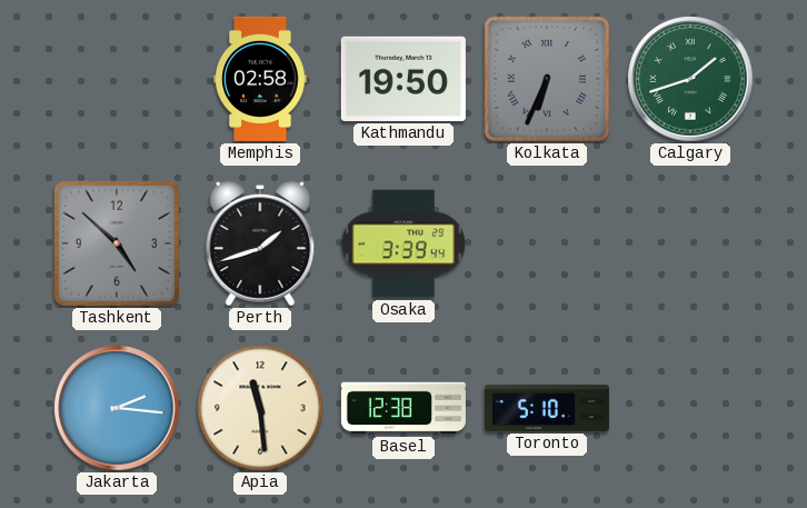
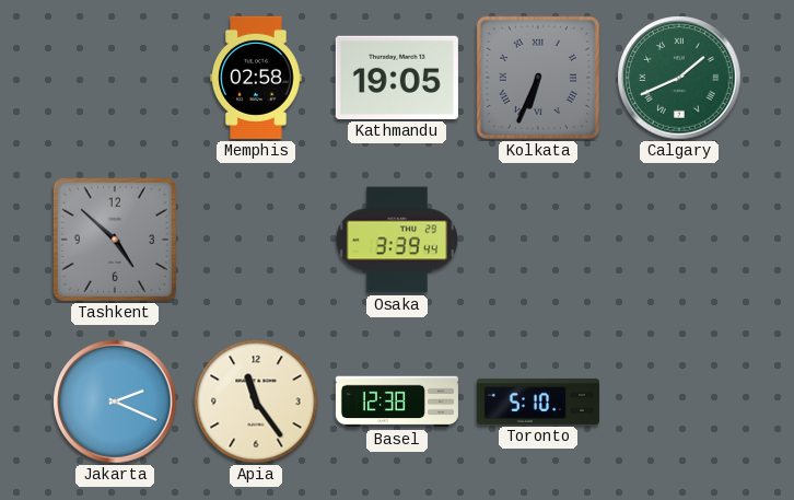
Kathmandu: 19:50 -> 19:05
Calgary: 1:42 -> 1:41
Perth: 1:42 -> none
Jakarta: 2:16 -> 2:19
Apia: 11:29 -> 11:24
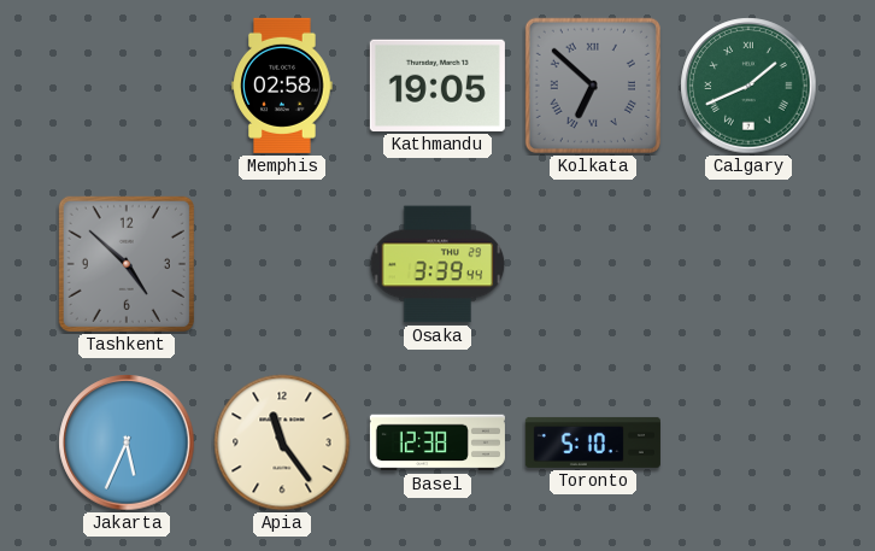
Kolkata: 6:34 -> 6:52
Jakarta: 2:19 -> 5:34
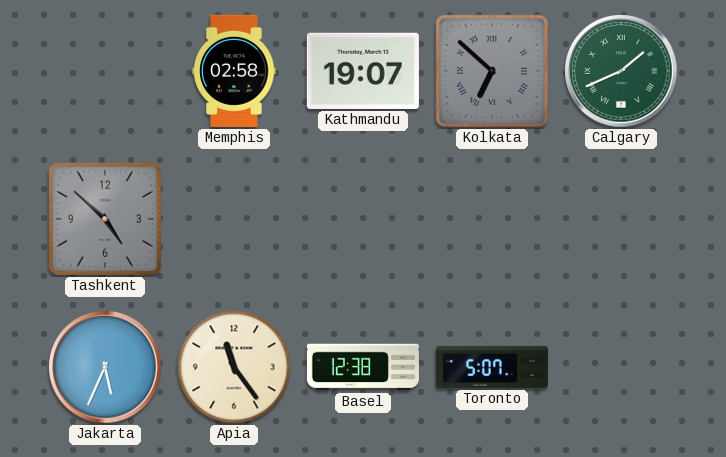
Kathmandu: 19:05 -> 19:07
Osaka: 3:39 -> none
Toronto: 5:10 -> 5:07
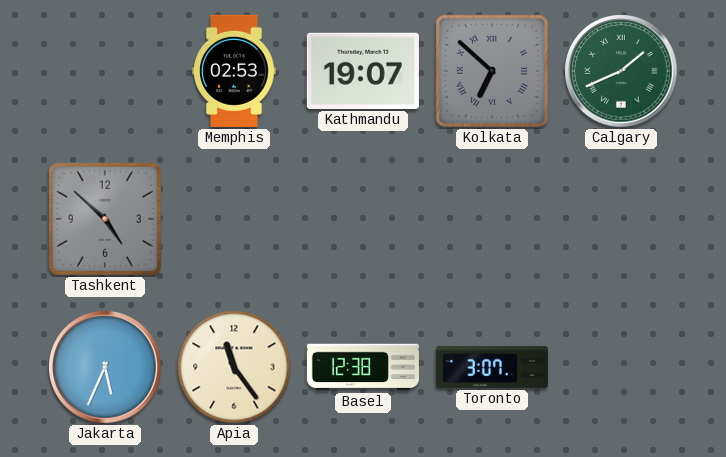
Memphis: 02:58 -> 02:53
Toronto: 5:07 -> 3:07
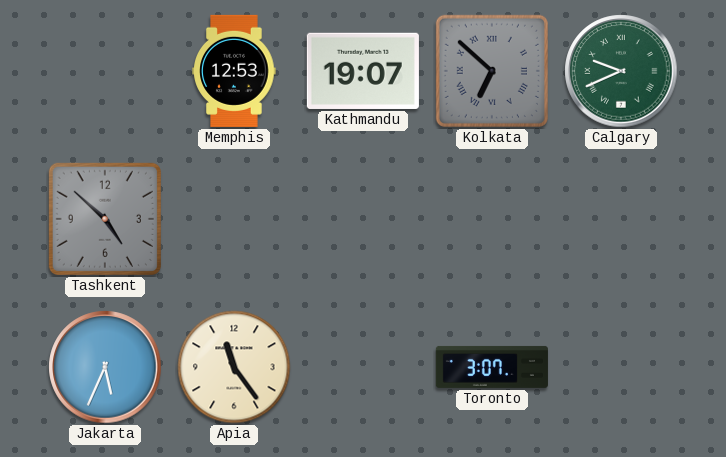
Memphis: 02:53 -> 12:53
Calgary: 1:41 -> 9:41
Basel: 12:38 -> none
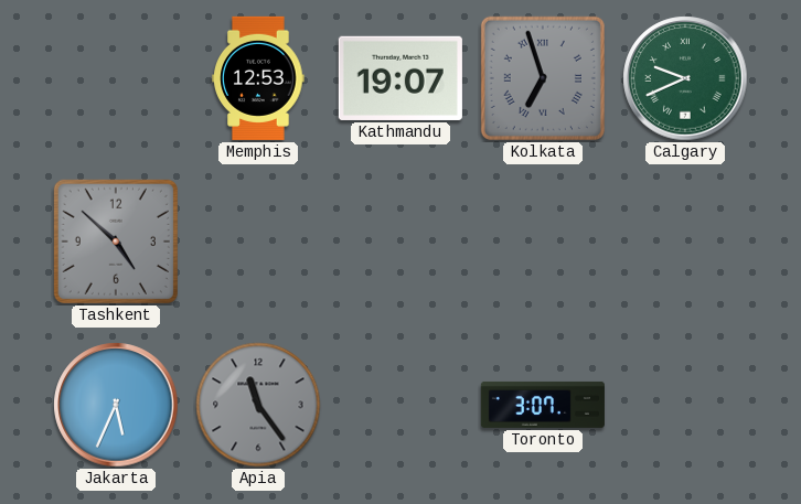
Kolkata: 6:52 -> 6:57
Apia dial: cream -> grey
